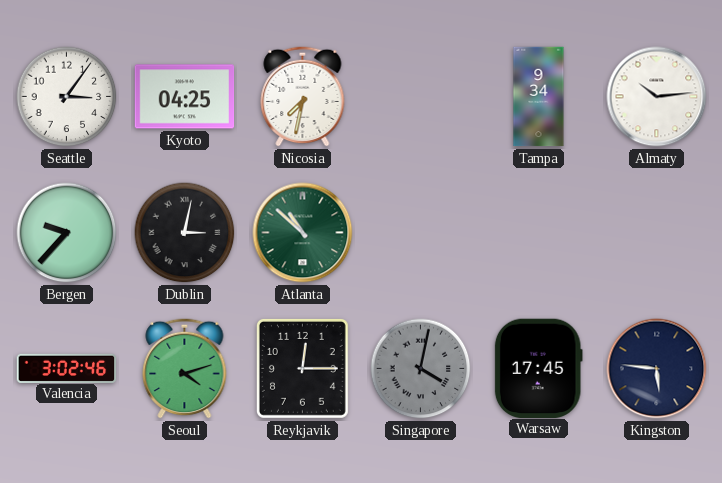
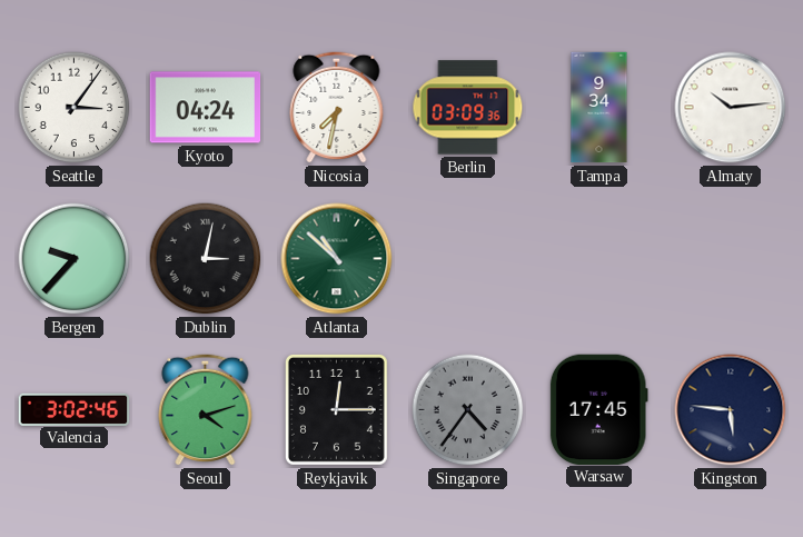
Kyoto: 04:25 -> 04:24
Berlin: none -> 03:09
Singapore: 4:02 -> 4:36
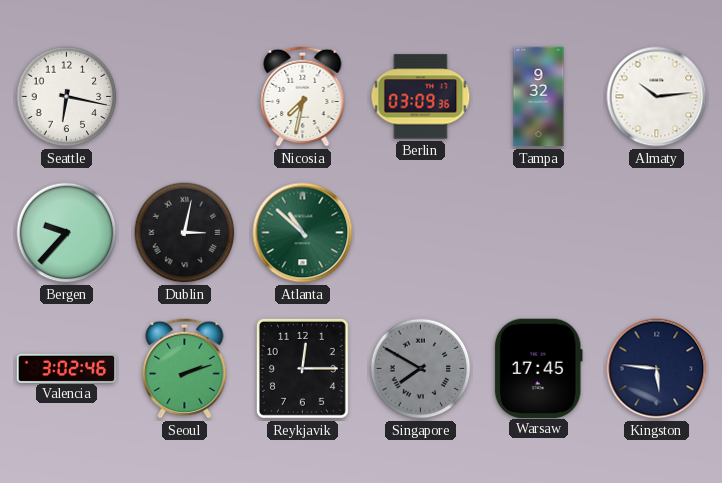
Seattle: 3:06 -> 6:17
Kyoto: 04:24 -> none
Tampa: 9:34 -> 9:32
Seoul: 4:12 -> 2:12
Singapore: 4:36 -> 7:50
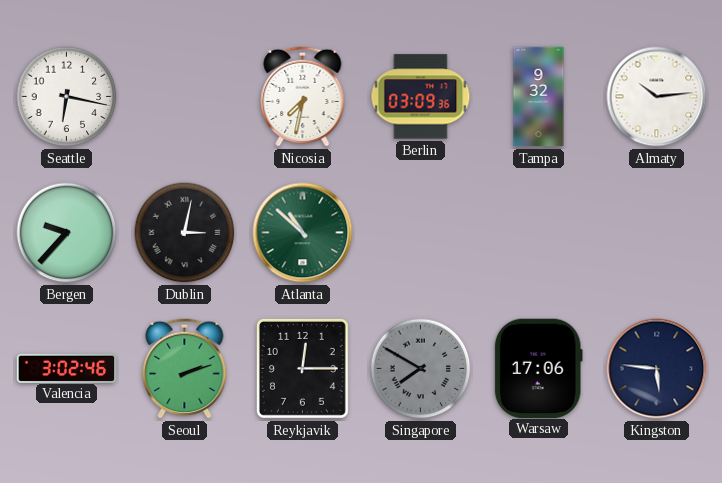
Warsaw: 17:45 -> 17:06
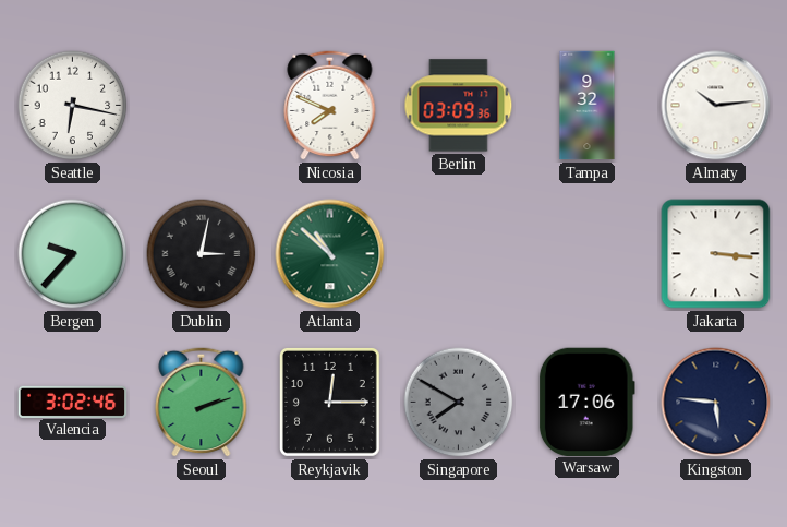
Nicosia: 7:32 -> 7:49
Jakarta: none -> 3:16
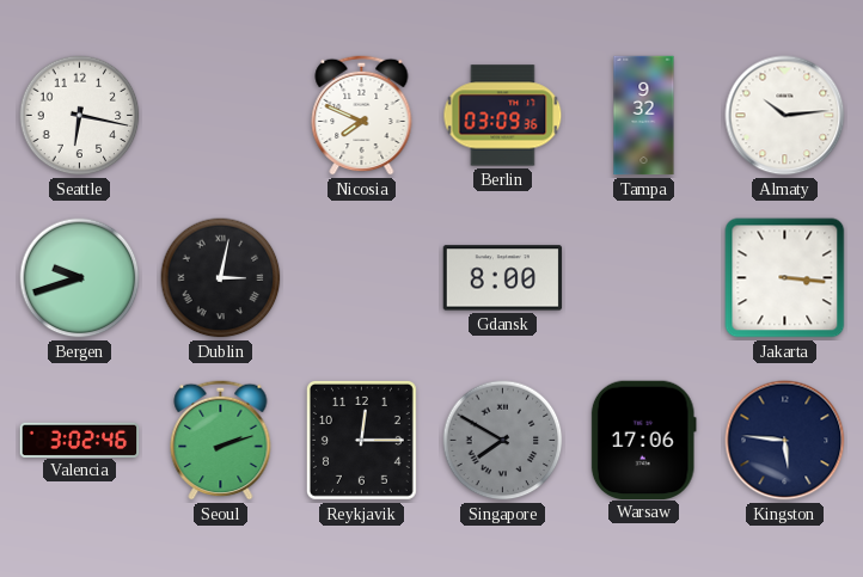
Bergen: 9:37 -> 9:42
Atlanta: 10:52 -> none
Gdansk: none -> 8:00
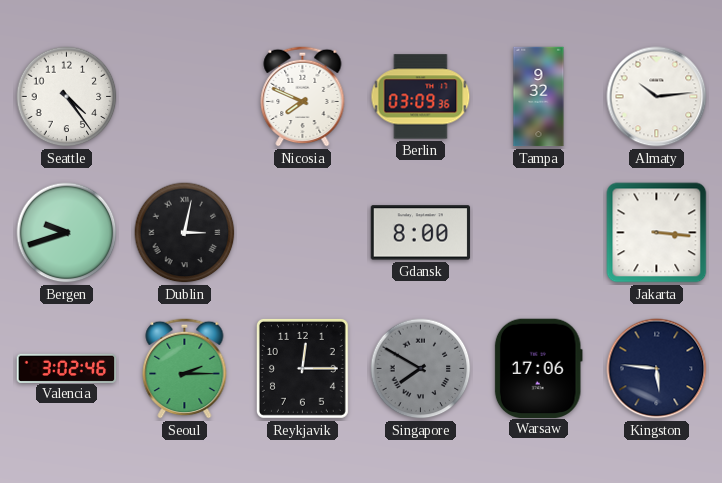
Seattle: 6:17 -> 4:24
Seoul: 2:12 -> 2:15
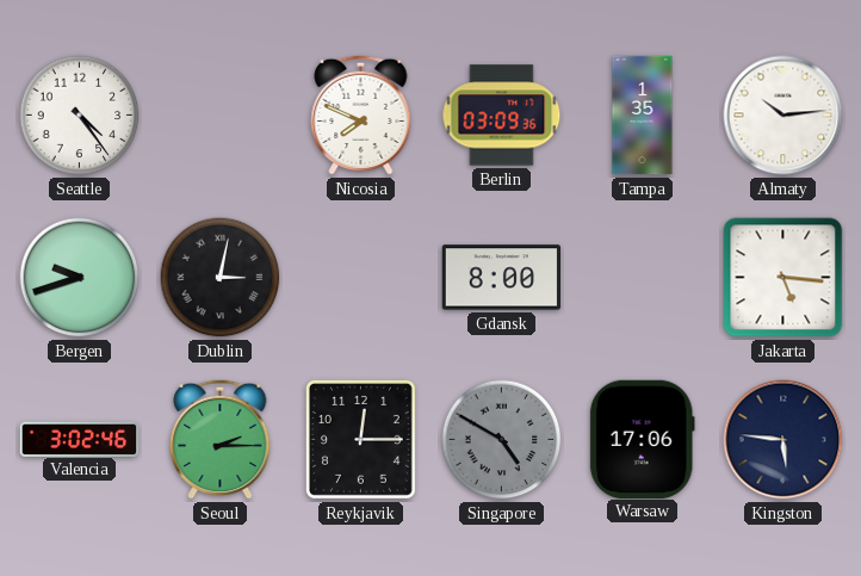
Tampa: 9:32 -> 1:35
Jakarta: 3:16 -> 5:16
Singapore: 7:50 -> 4:50
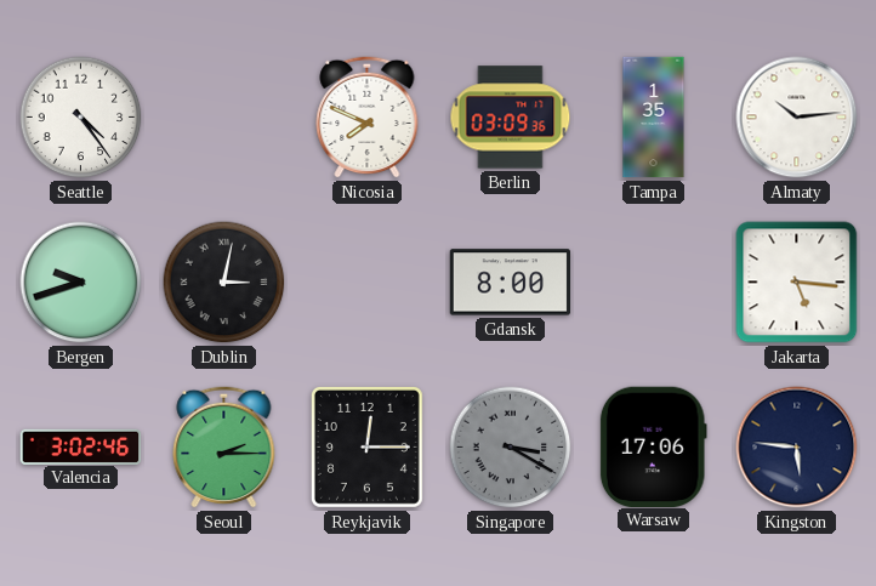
Singapore: 4:50 -> 3:20
